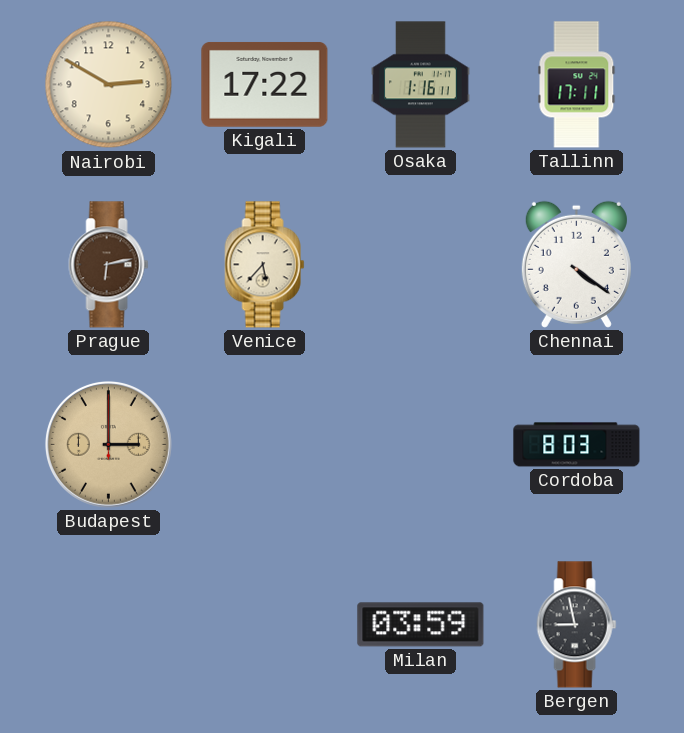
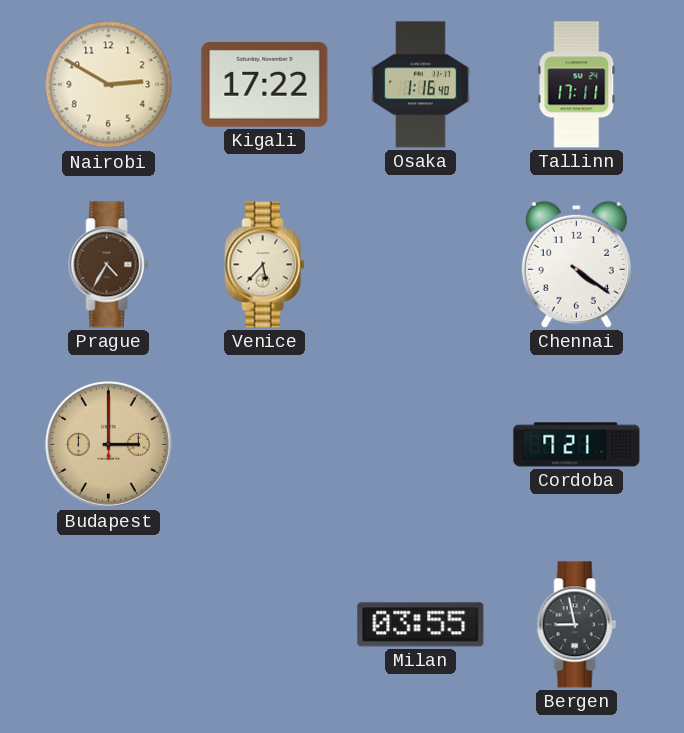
Osaka: 1:16:11 -> 1:16:40
Prague: 6:13 -> 4:35
Cordoba: 8:03 -> 7:21
Milan: 03:59 -> 03:55
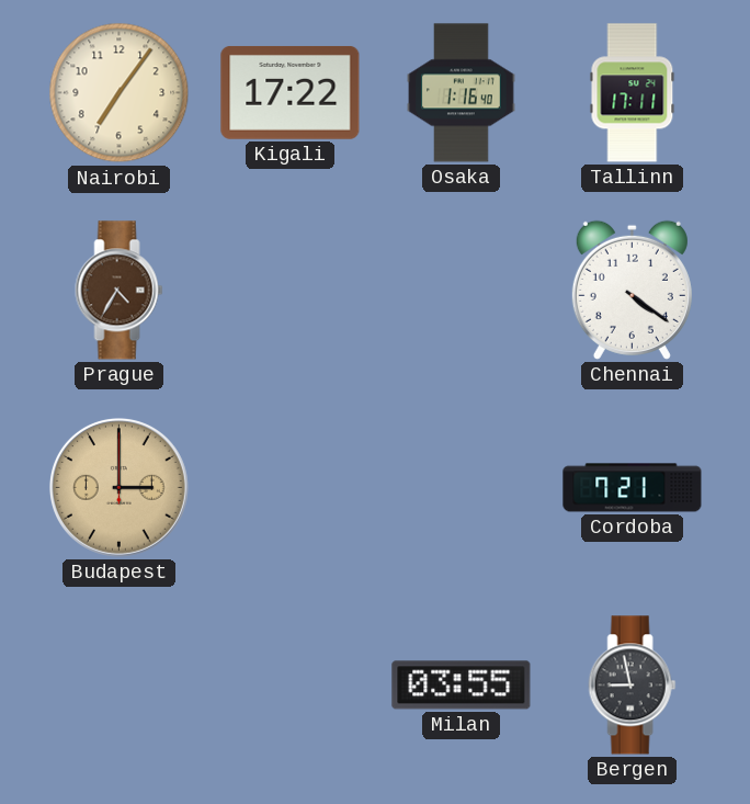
Nairobi: 2:50 -> 7:06
Venice: 5:37 -> none
